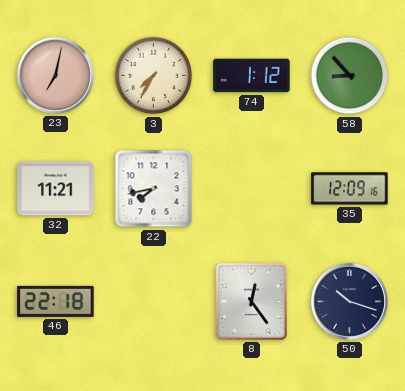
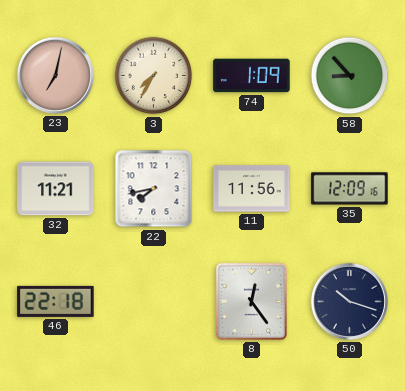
74: 1:12 -> 1:09
11: none -> 11:56
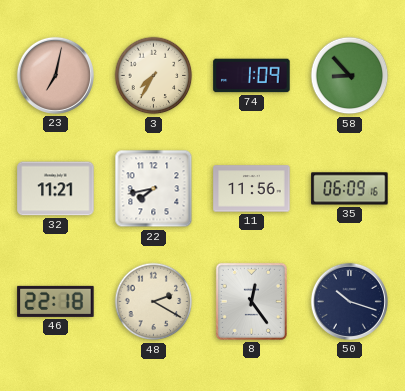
35: 12:09 -> 06:09
48: none -> 2:20
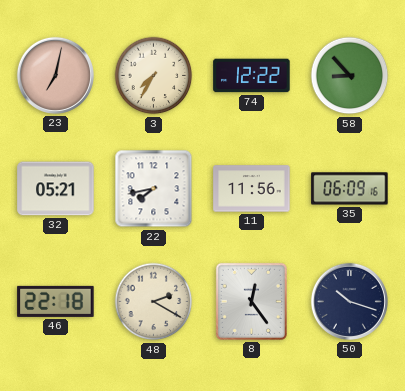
74: 1:09 -> 12:22
32: 11:21 -> 05:21
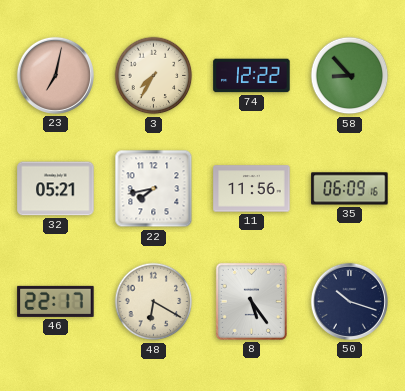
46: 22:18 -> 22:17
48: 2:20 -> 6:20
8: 12:24 -> 5:24
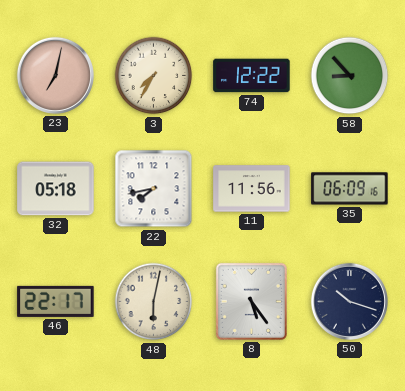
32: 05:21 -> 05:18
48: 6:20 -> 6:02
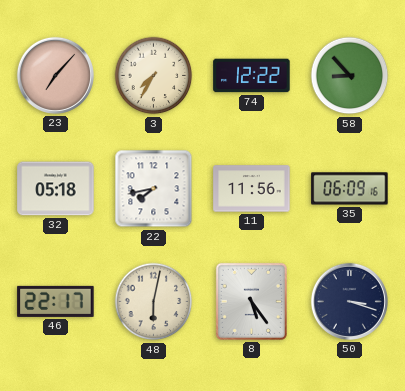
23: 7:02 -> 7:07
50: 10:18 -> 3:18
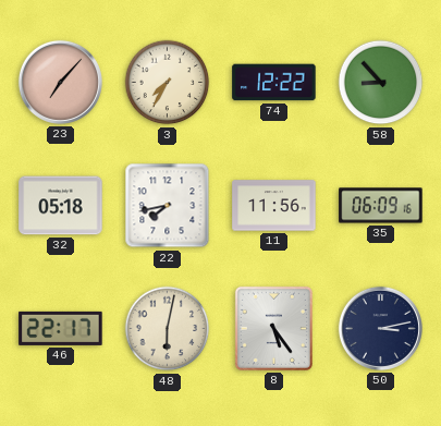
50: 3:18 -> 3:13
